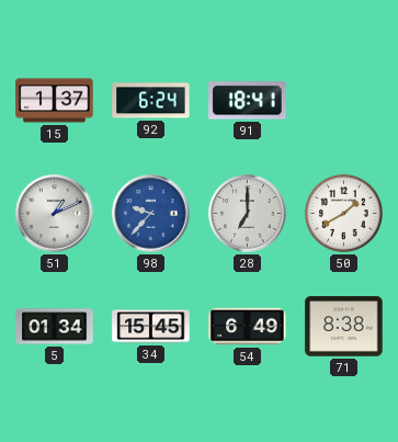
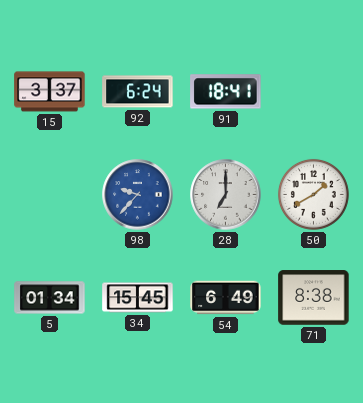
15: 1:37 -> 3:37
51: 1:11 -> none
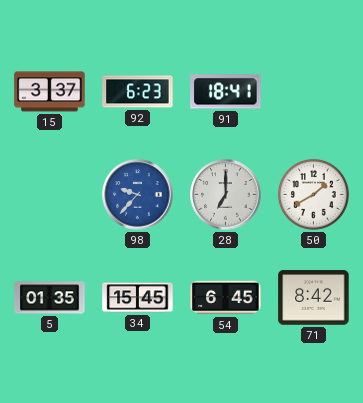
92: 6:24 -> 6:23
5: 01:34 -> 01:35
54: 6:49 -> 6:45
71: 8:38 -> 8:42
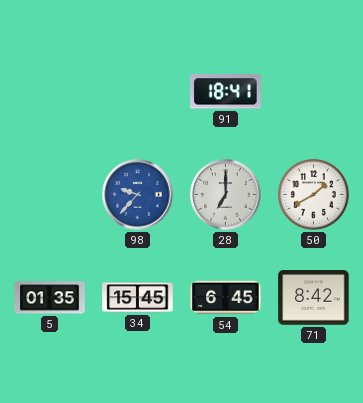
15: 3:37 -> none
92: 6:23 -> none
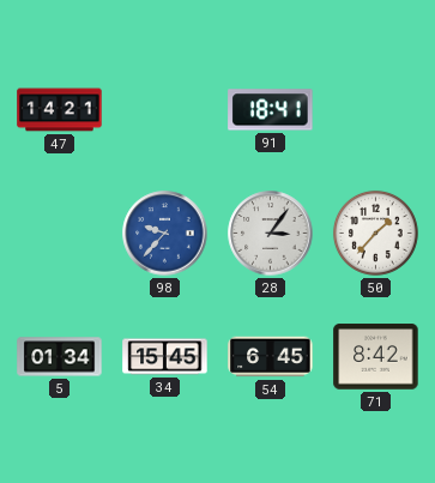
47: none -> 14:21
28: 7:00 -> 3:06
50: 1:40 -> 1:37
5: 01:35 -> 01:34
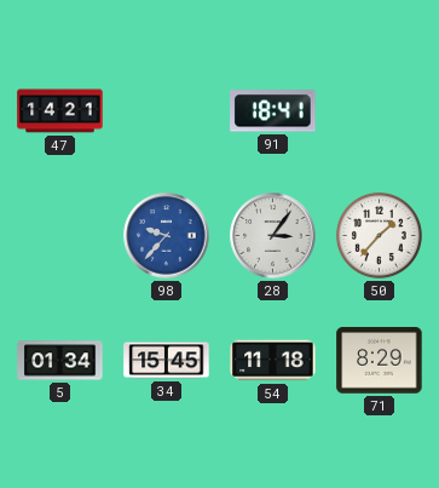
54: 6:45 -> 11:18
71: 8:42 -> 8:29
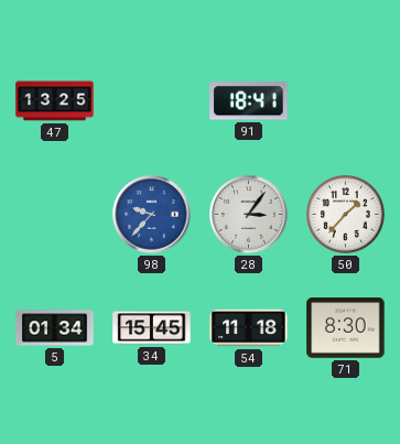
47: 14:21 -> 13:25
71: 8:29 -> 8:30
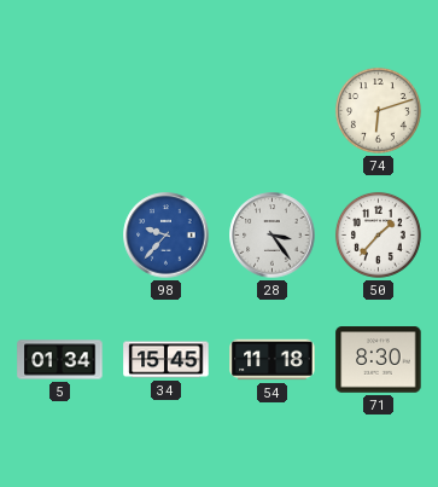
47: 13:25 -> none
91: 18:41 -> none
74: none -> 6:12
28: 3:06 -> 3:24
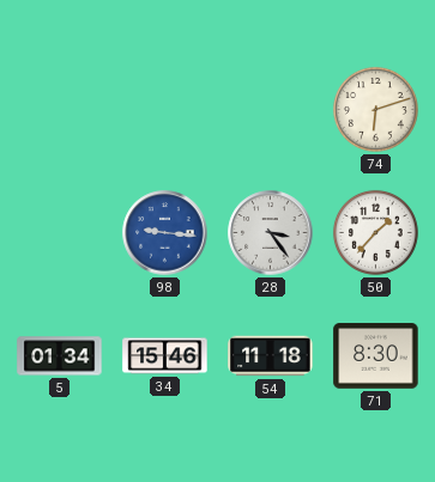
98: 9:37 -> 9:16
34: 15:45 -> 15:46
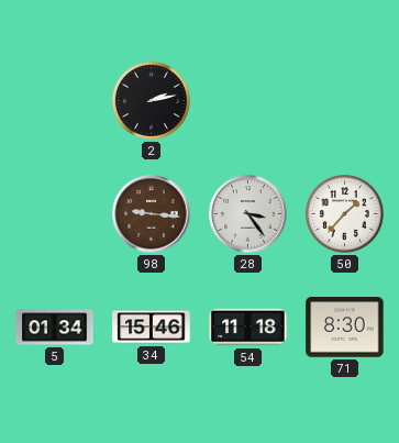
2: none -> 2:13
74: 6:12 -> none
98 dial: blue -> brown
